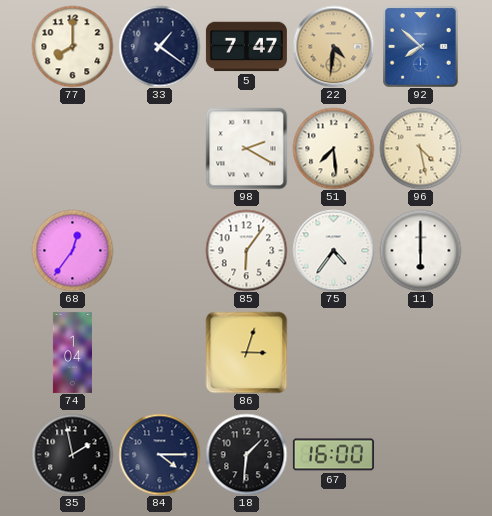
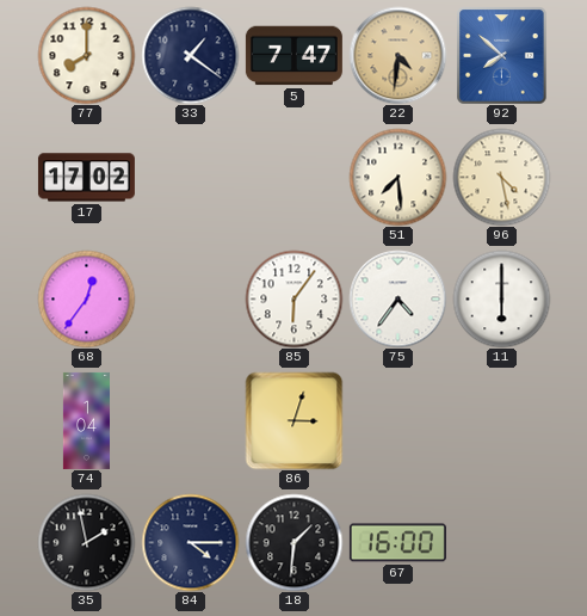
17: none -> 17:02
98: 2:20 -> none
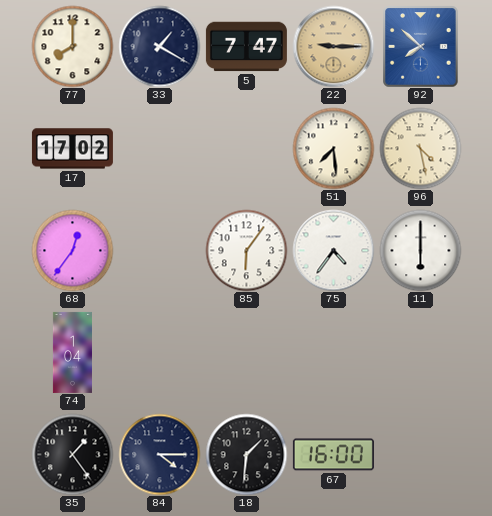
33: 1:21 -> 1:20
22: 4:31 -> 9:15
86: 3:03 -> none
35: 1:58 -> 1:24
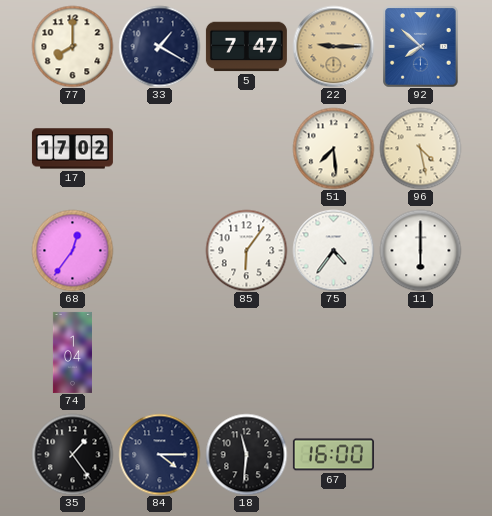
18: 1:31 -> 11:31
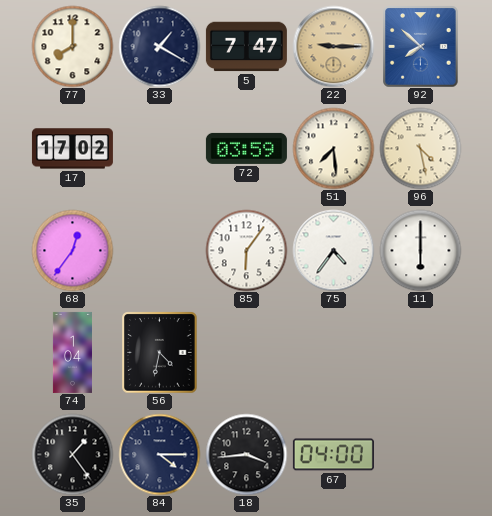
72: none -> 03:59
56: none -> 4:32
18: 11:31 -> 3:44
67: 16:00 -> 04:00
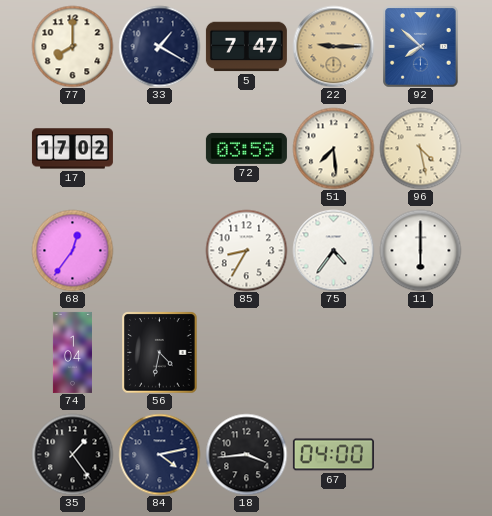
85: 6:06 -> 8:35
84: 4:15 -> 4:13
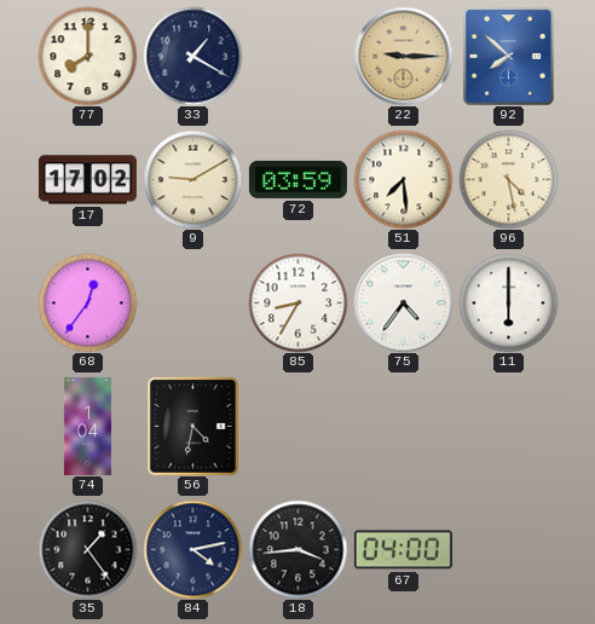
5: 7:47 -> none
9: none -> 9:10
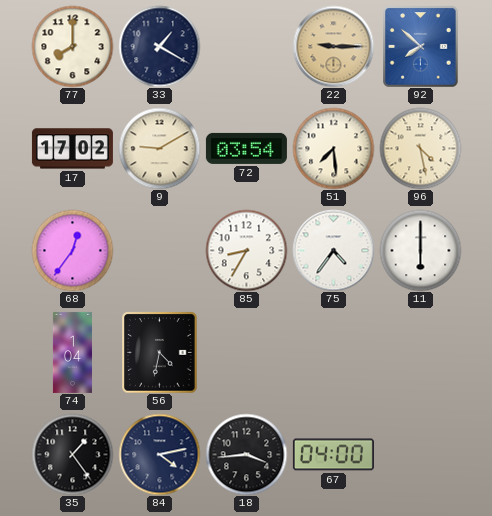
72: 03:59 -> 03:54
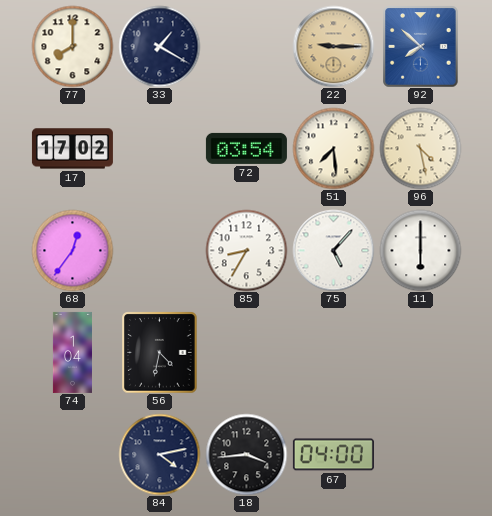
9: 9:10 -> none
75: 4:36 -> 5:07
35: 1:24 -> none
